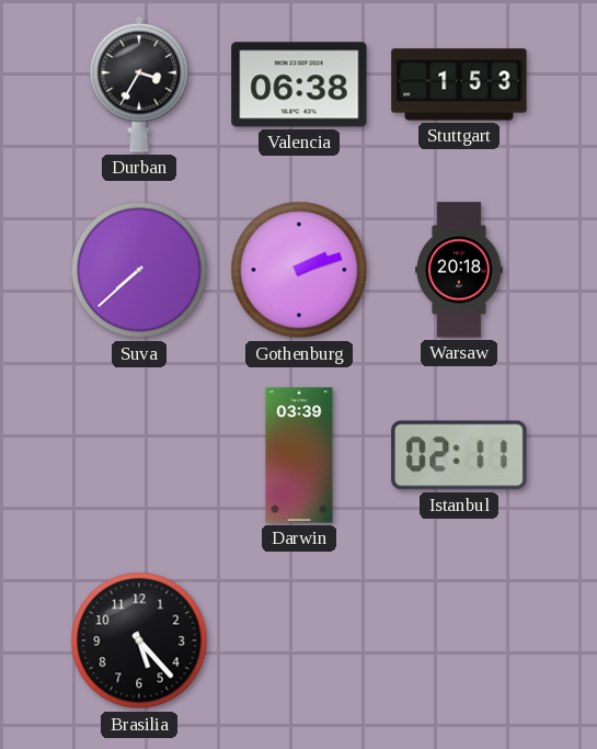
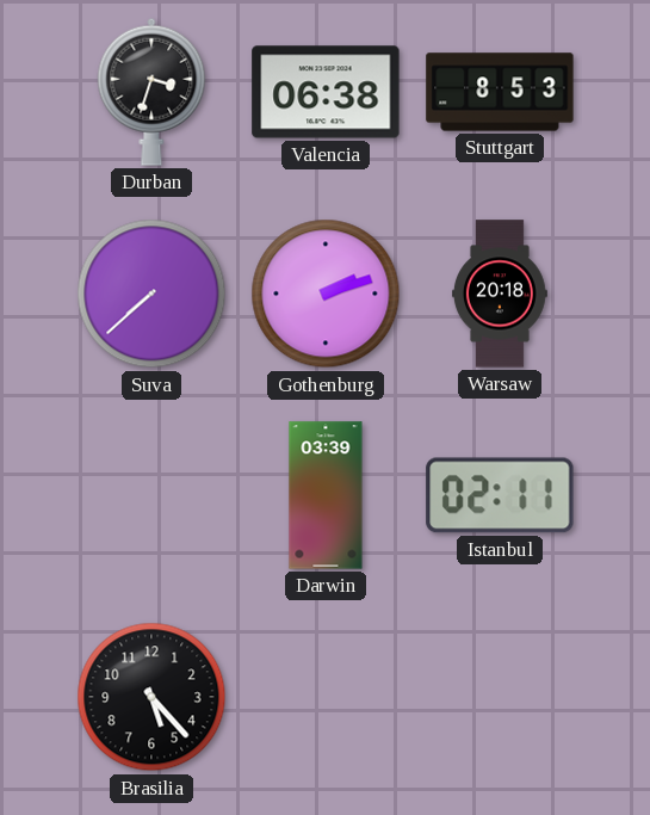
Durban: 3:35 -> 3:33
Stuttgart: 1:53 -> 8:53
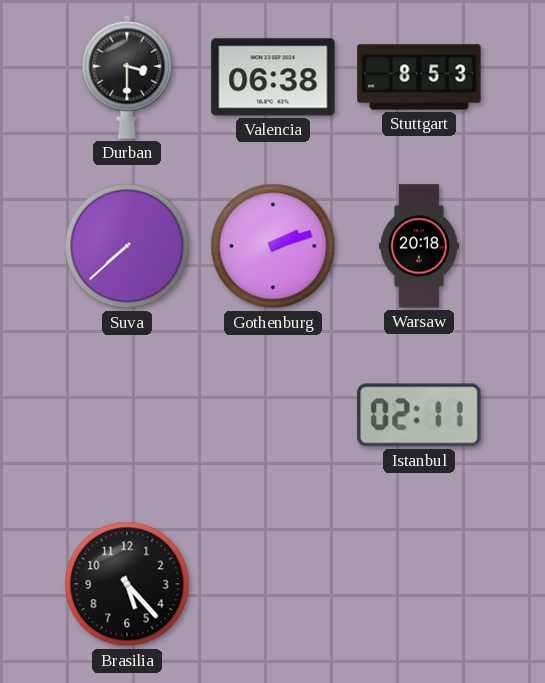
Durban: 3:33 -> 3:30
Darwin: 03:39 -> none
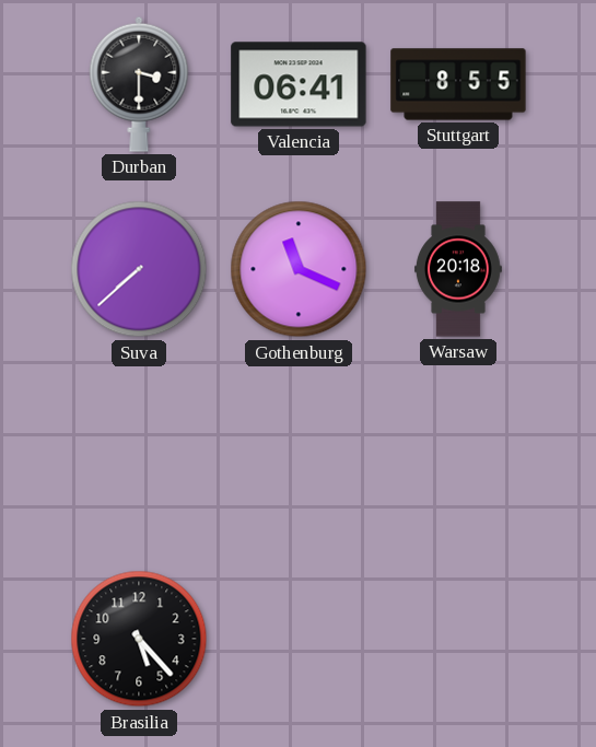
Valencia: 06:38 -> 06:41
Stuttgart: 8:53 -> 8:55
Gothenburg: 2:12 -> 11:19
Istanbul: 02:11 -> none
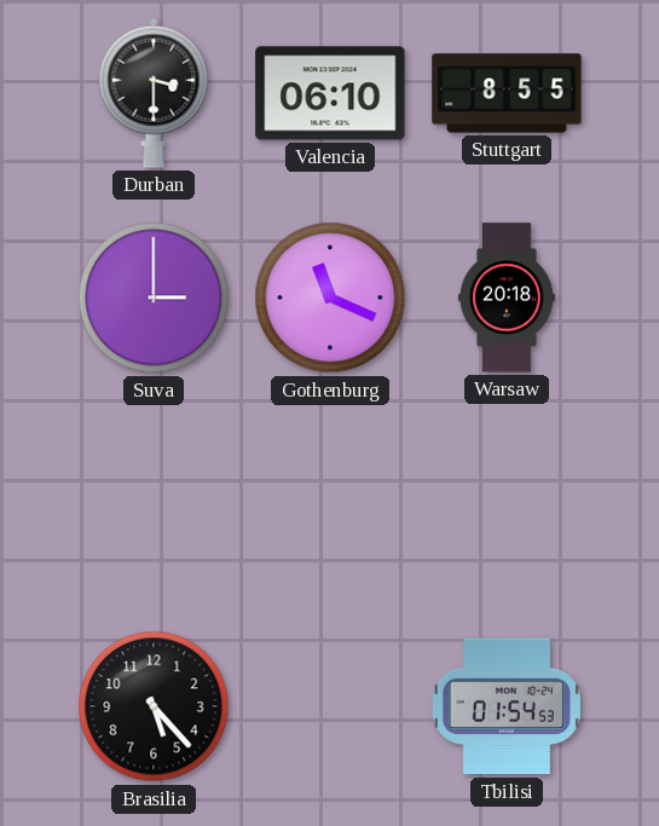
Valencia: 06:41 -> 06:10
Suva: 7:38 -> 3:00
Tbilisi: none -> 01:54
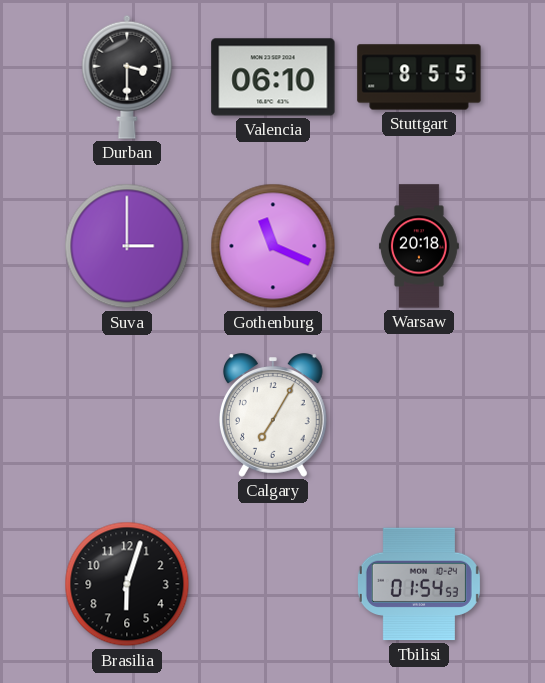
Calgary: none -> 7:05
Brasilia: 5:23 -> 6:03
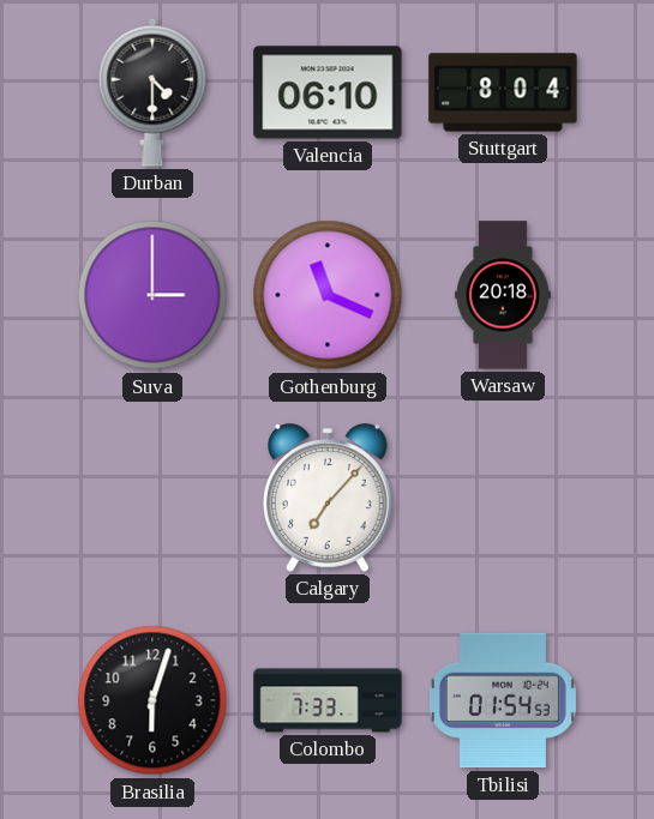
Durban: 3:30 -> 4:30
Stuttgart: 8:55 -> 8:04
Calgary: 7:05 -> 7:07
Colombo: none -> 7:33
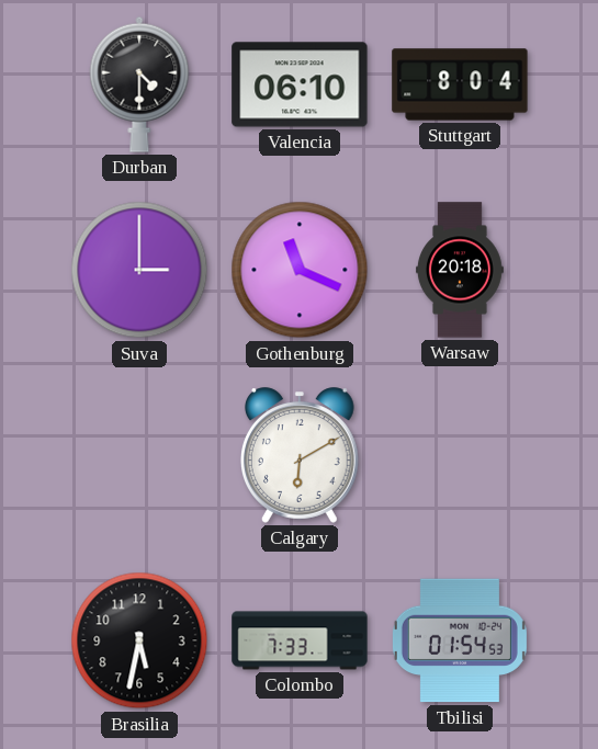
Calgary: 7:07 -> 6:10
Brasilia: 6:03 -> 5:32
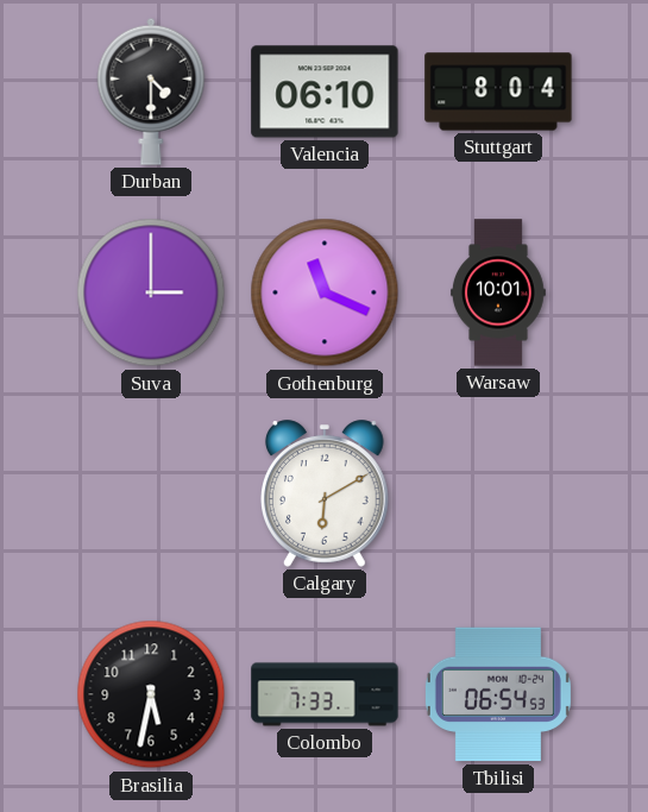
Warsaw: 20:18 -> 10:01
Tbilisi: 01:54 -> 06:54
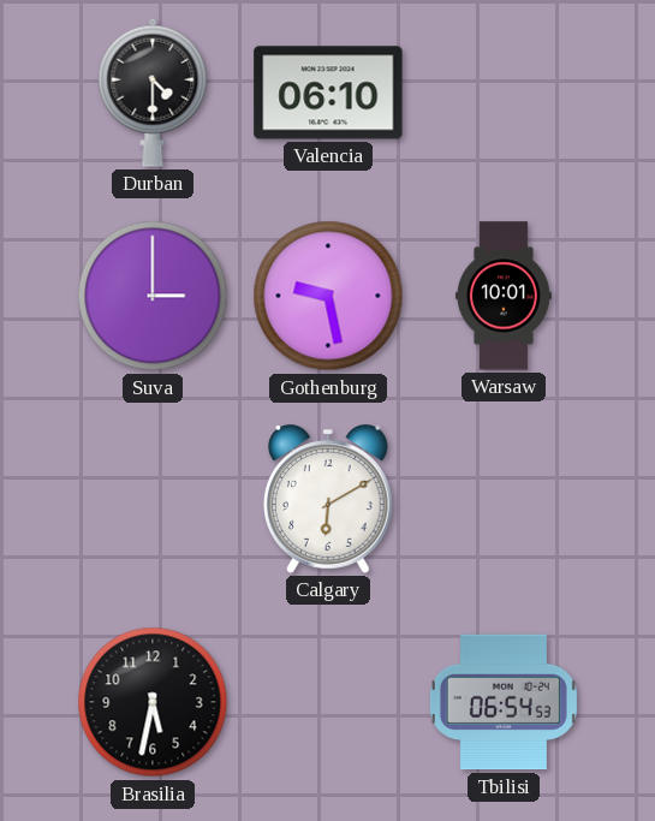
Stuttgart: 8:04 -> none
Gothenburg: 11:19 -> 9:28
Colombo: 7:33 -> none
